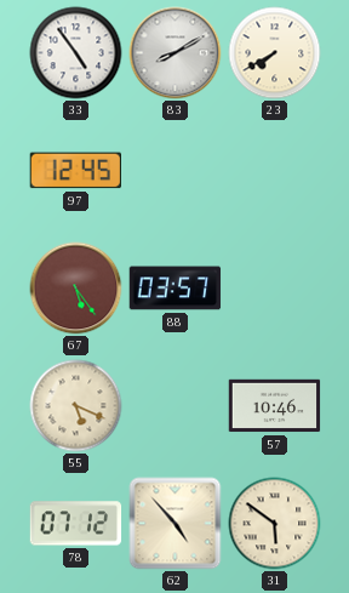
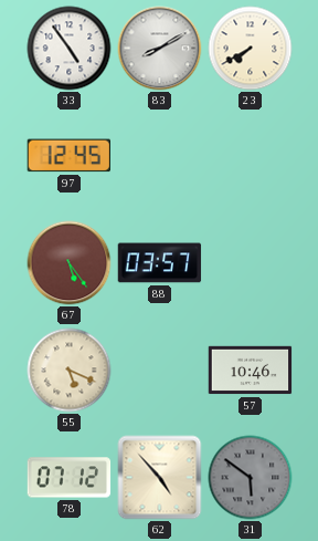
31 dial: cream -> grey
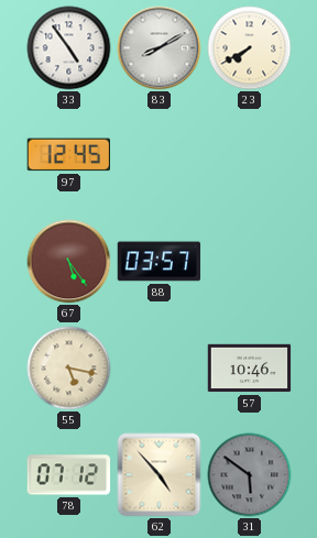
55: 5:19 -> 5:17
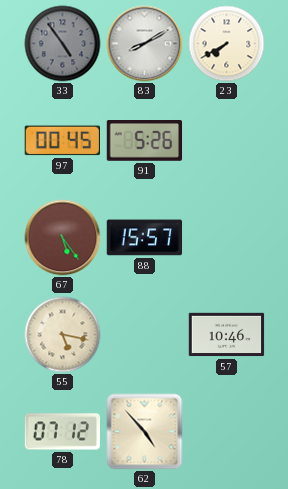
33 dial: white -> grey
97: 12:45 -> 00:45
91: none -> 5:26
88: 03:57 -> 15:57
31: 5:51 -> none
